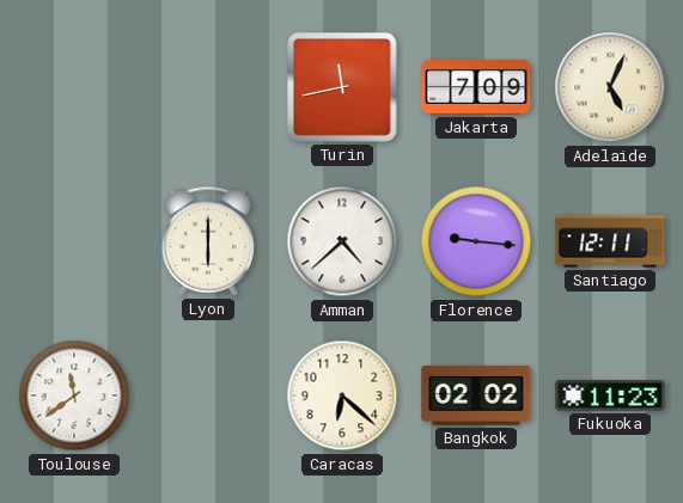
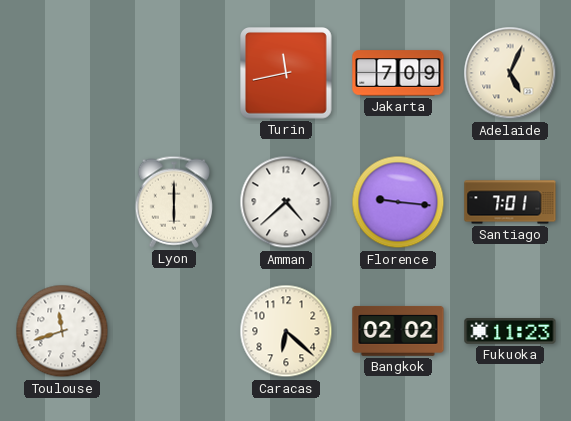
Santiago: 12:11 -> 7:01
Toulouse: 11:39 -> 11:42
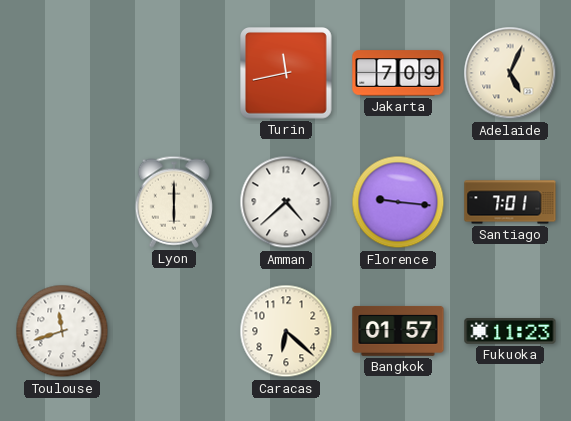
Bangkok: 02:02 -> 01:57
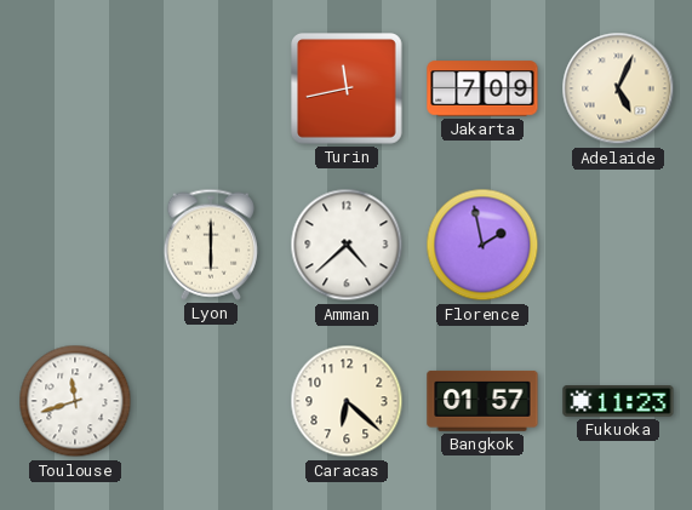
Florence: 9:16 -> 1:58
Santiago: 7:01 -> none
